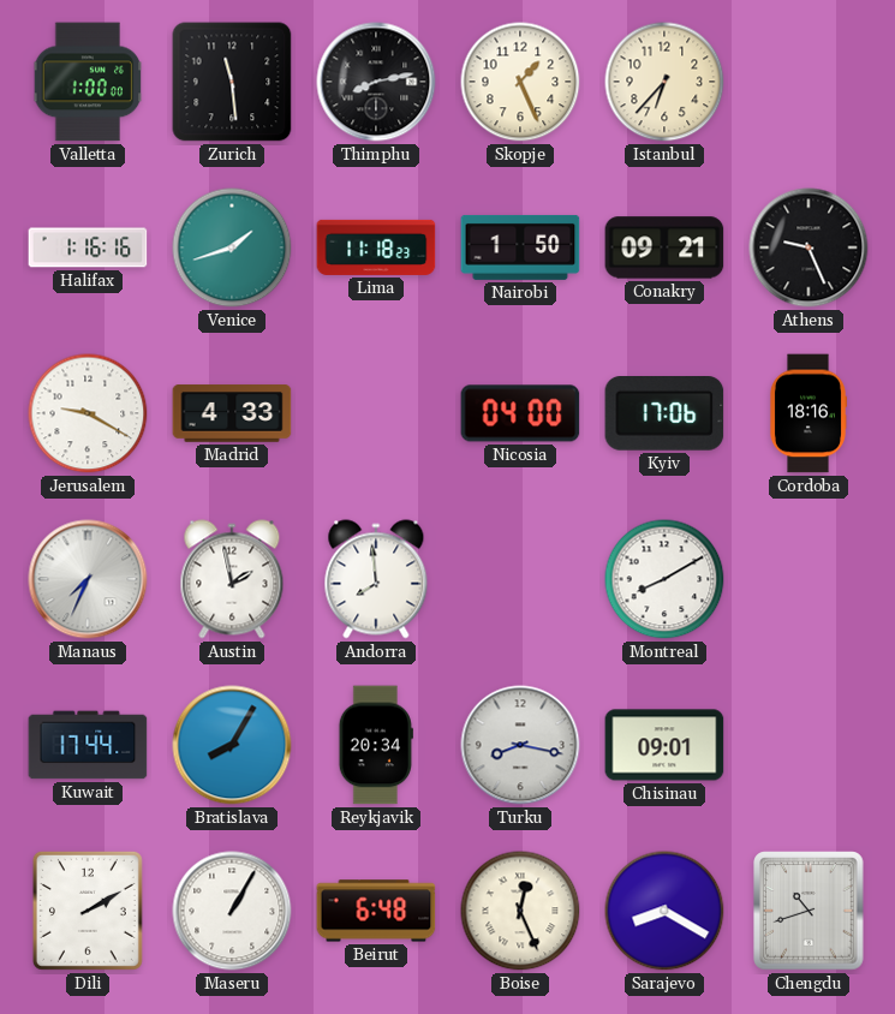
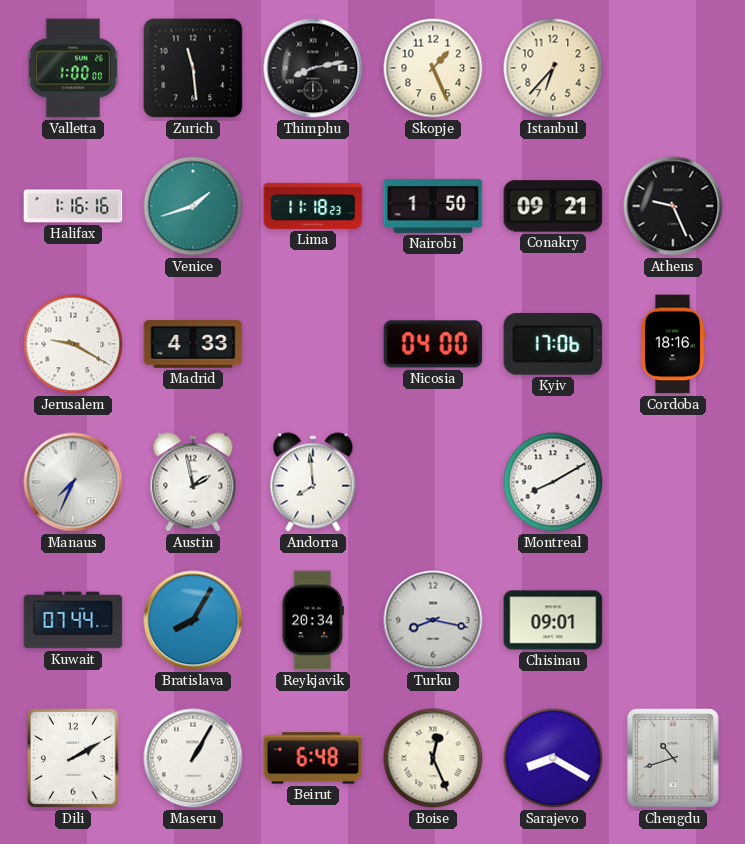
Kuwait: 17:44 -> 07:44
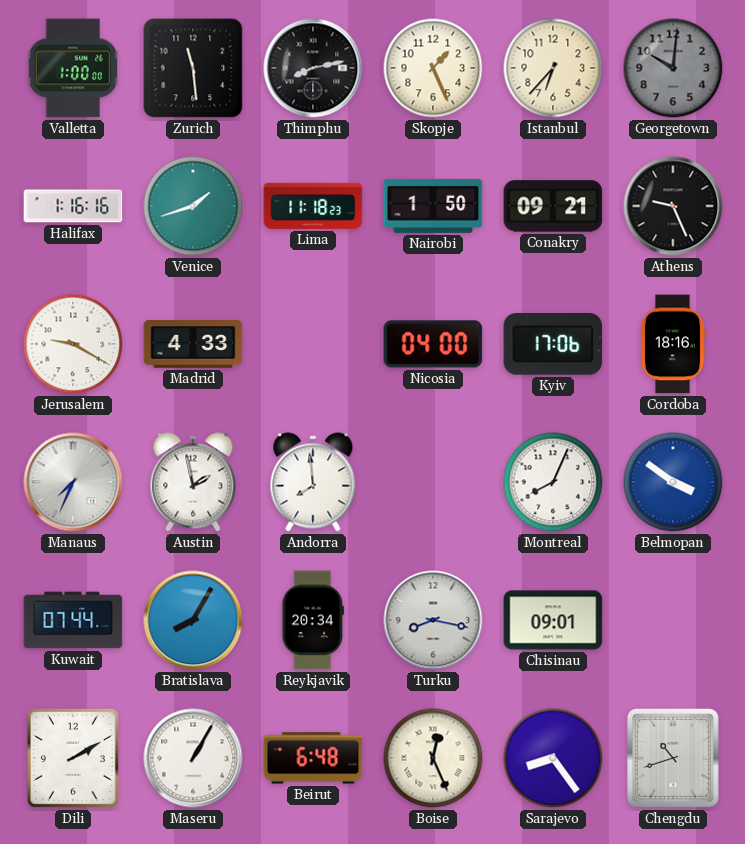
Georgetown: none -> 10:01
Montreal: 8:10 -> 8:04
Belmopan: none -> 3:51
Sarajevo: 8:20 -> 8:24
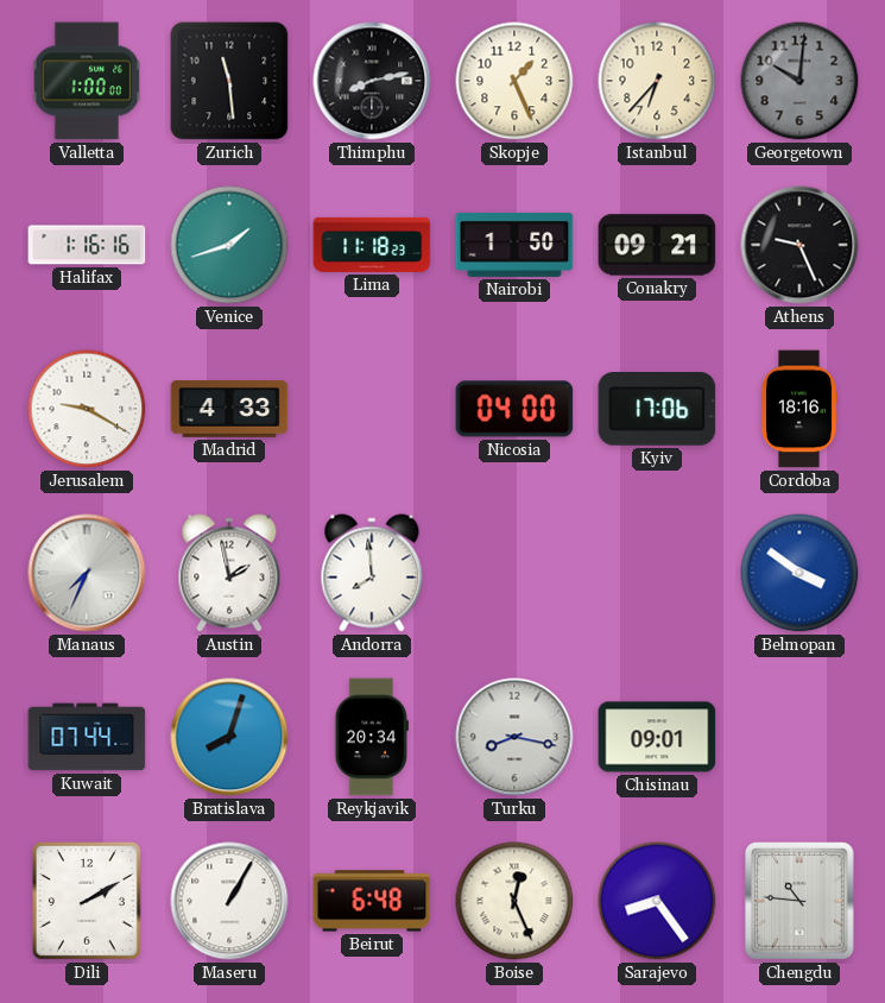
Montreal: 8:04 -> none
Bratislava: 8:05 -> 8:03
Chengdu: 10:42 -> 10:46
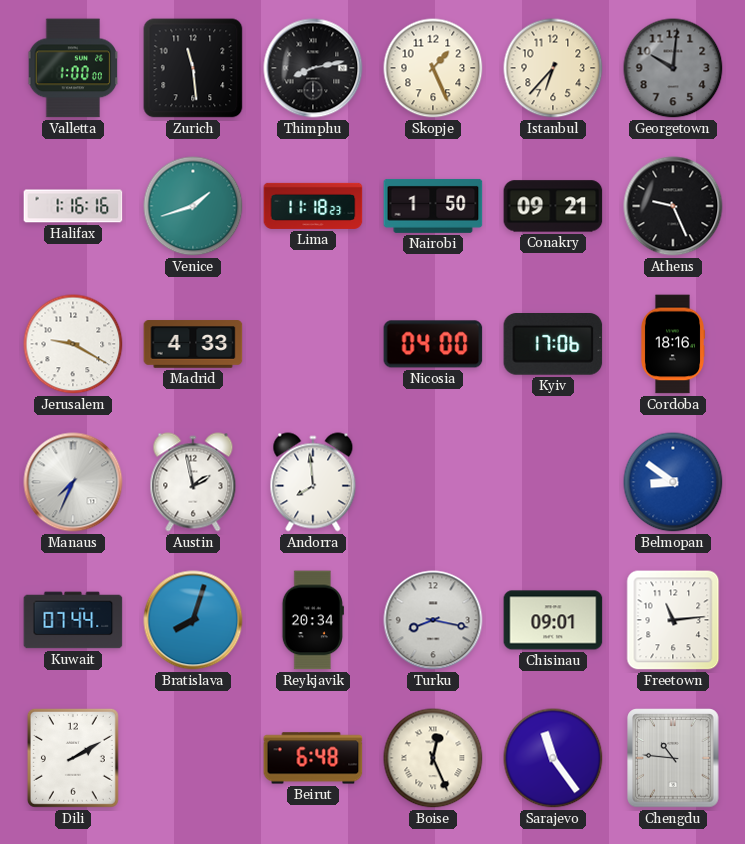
Belmopan: 3:51 -> 8:51
Freetown: none -> 11:14
Maseru: 1:05 -> none
Sarajevo: 8:24 -> 11:24
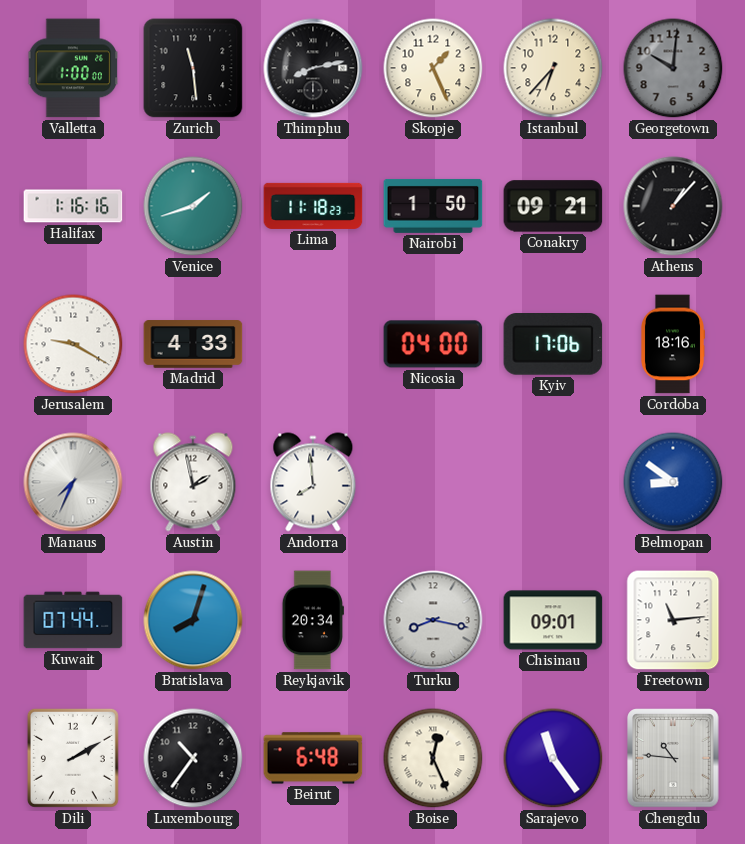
Athens: 9:26 -> 1:07
Luxembourg: none -> 10:36
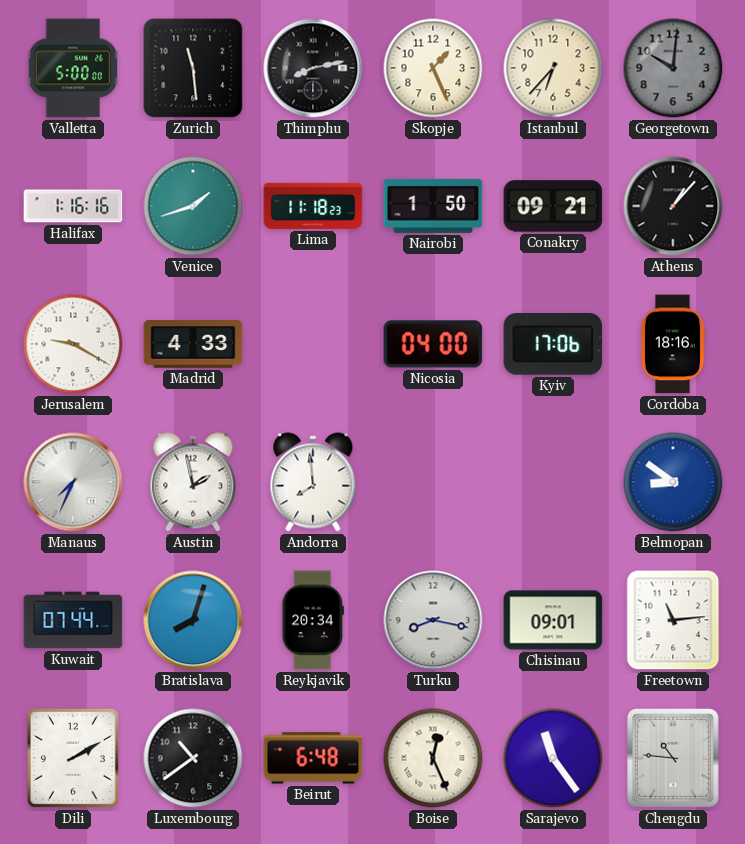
Valletta: 1:00 -> 5:00
Luxembourg: 10:36 -> 10:39
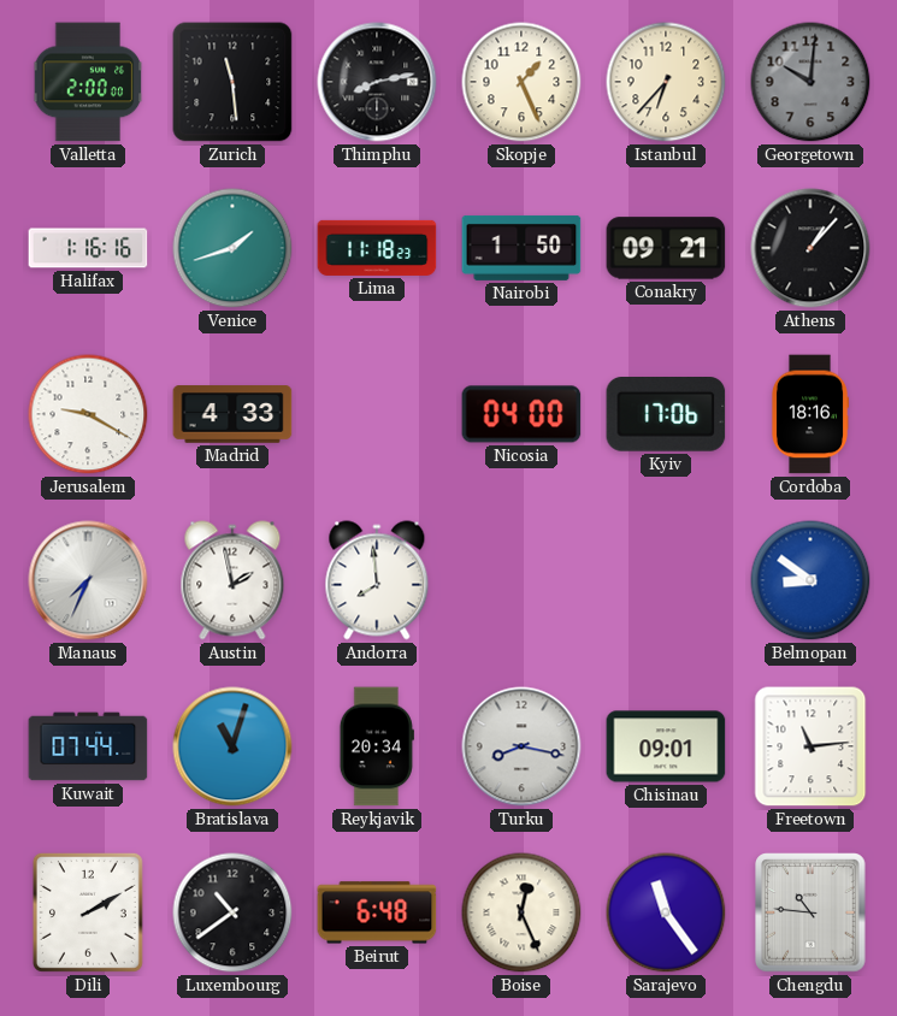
Valletta: 5:00 -> 2:00
Bratislava: 8:03 -> 11:03
